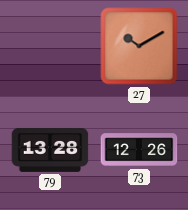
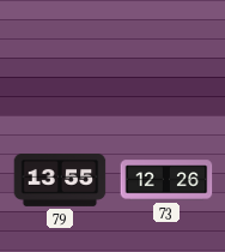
27: 10:10 -> none
79: 13:28 -> 13:55
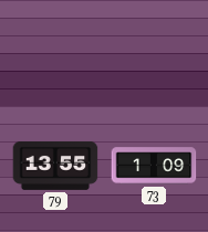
73: 12:26 -> 1:09
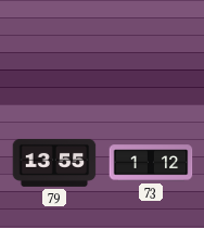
73: 1:09 -> 1:12
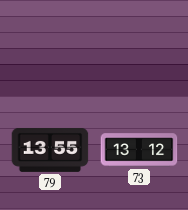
73: 1:12 -> 13:12
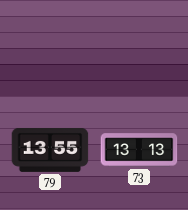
73: 13:12 -> 13:13
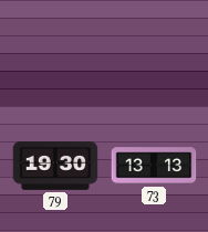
79: 13:55 -> 19:30
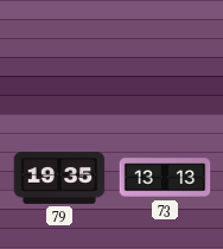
79: 19:30 -> 19:35
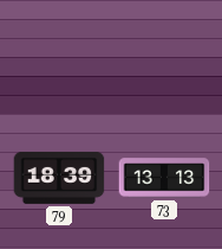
79: 19:35 -> 18:39
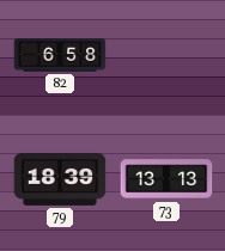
82: none -> 6:58
